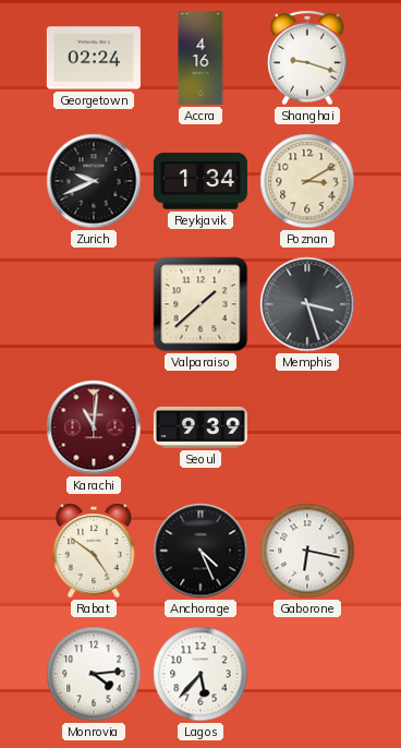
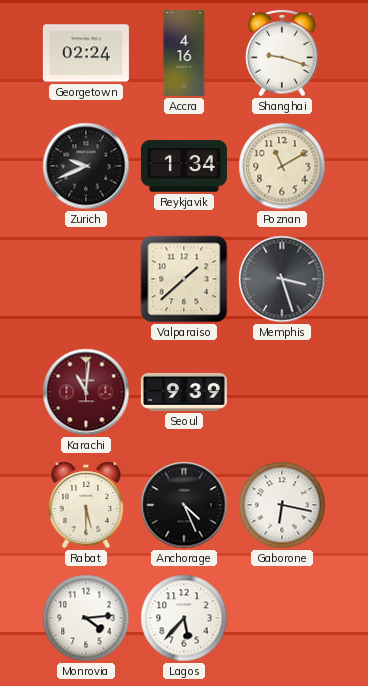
Poznan: 3:10 -> 11:10
Rabat: 4:51 -> 5:30
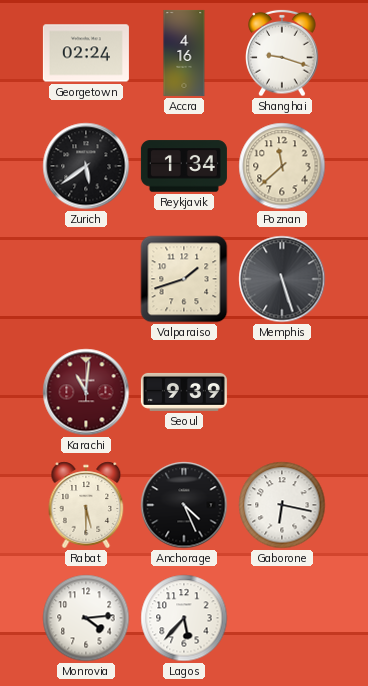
Zurich: 9:41 -> 5:39
Poznan: 11:10 -> 11:38
Valparaiso: 1:38 -> 1:42
Memphis: 3:27 -> 5:27
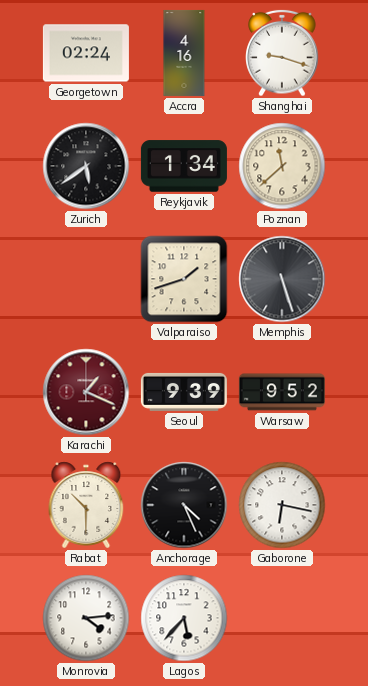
Karachi: 11:01 -> 1:19
Warsaw: none -> 9:52
Rabat: 5:30 -> 10:30
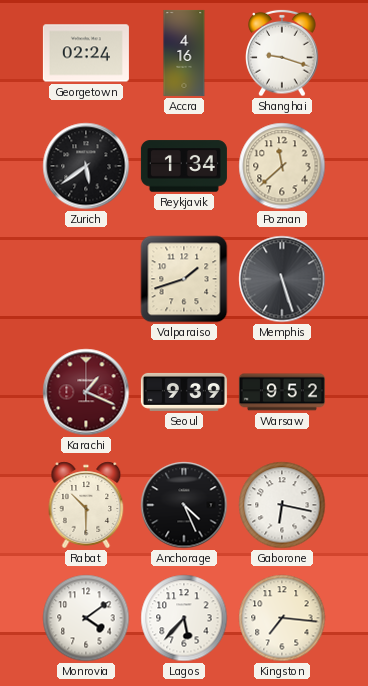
Monrovia: 4:14 -> 4:09
Kingston: none -> 7:16
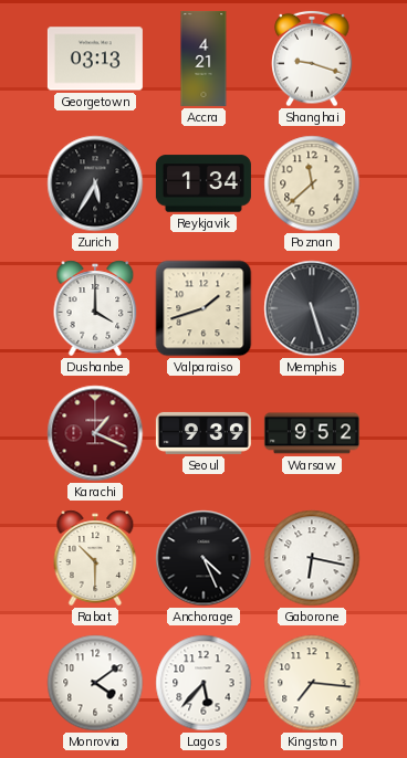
Georgetown: 02:24 -> 03:13
Accra: 4:16 -> 4:21
Zurich: 5:39 -> 5:35
Dushanbe: none -> 4:00
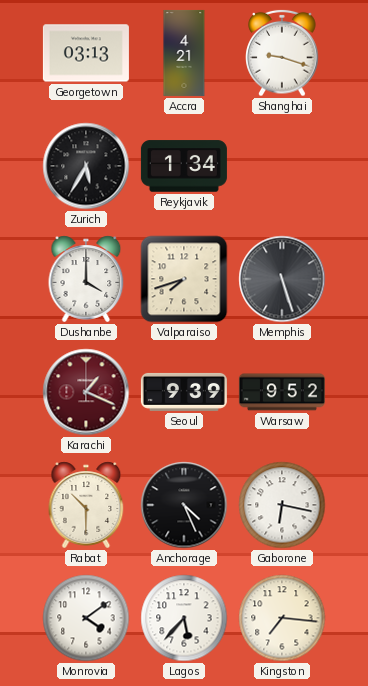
Poznan: 11:38 -> none
Valparaiso: 1:42 -> 7:42
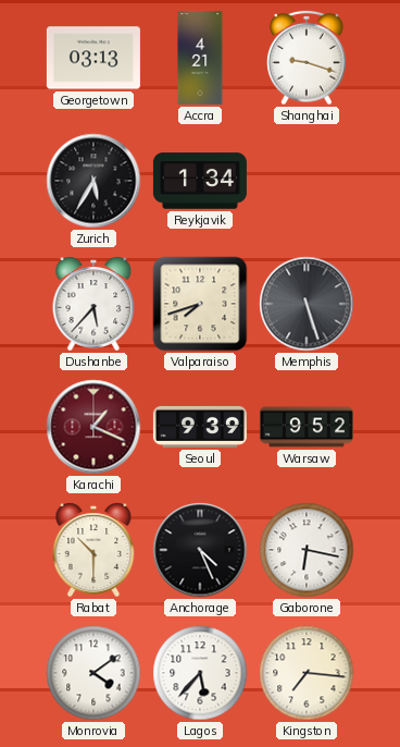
Dushanbe: 4:00 -> 5:37
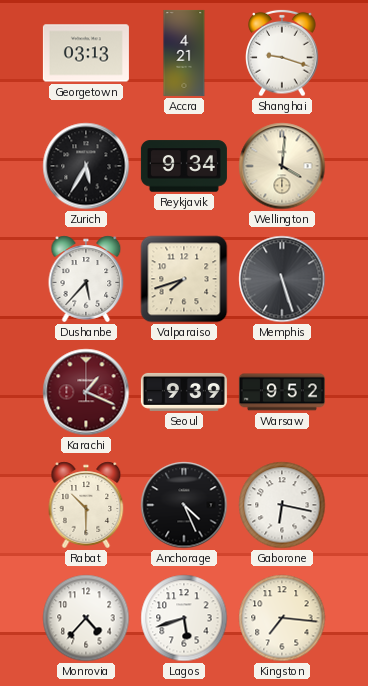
Reykjavik: 1:34 -> 9:34
Wellington: none -> 4:01
Monrovia: 4:09 -> 4:37
Lagos: 5:37 -> 5:42
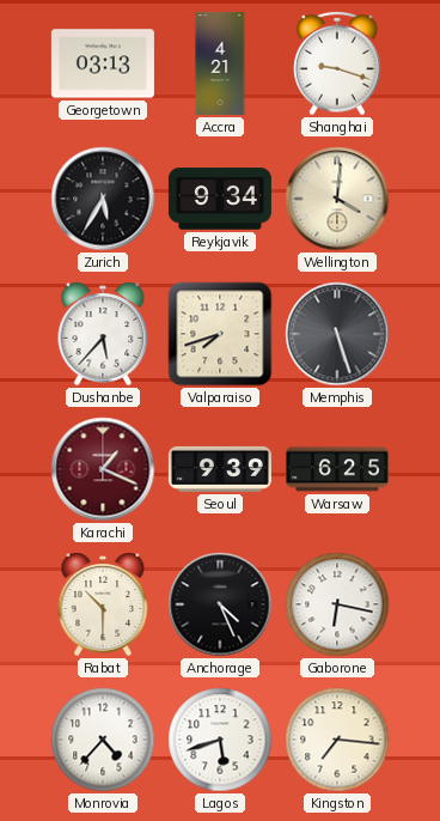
Warsaw: 9:52 -> 6:25
